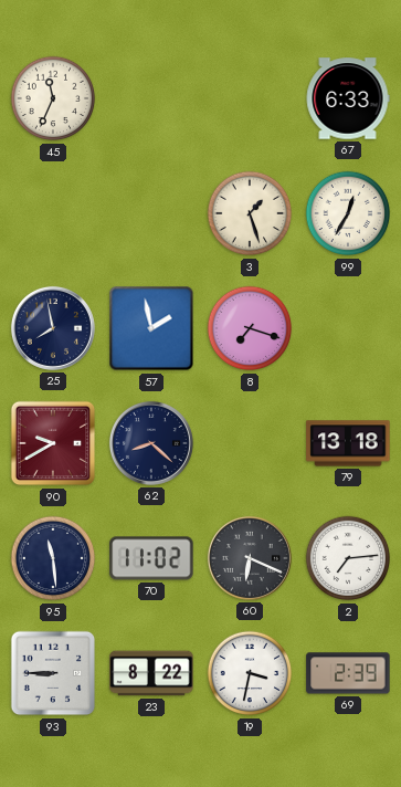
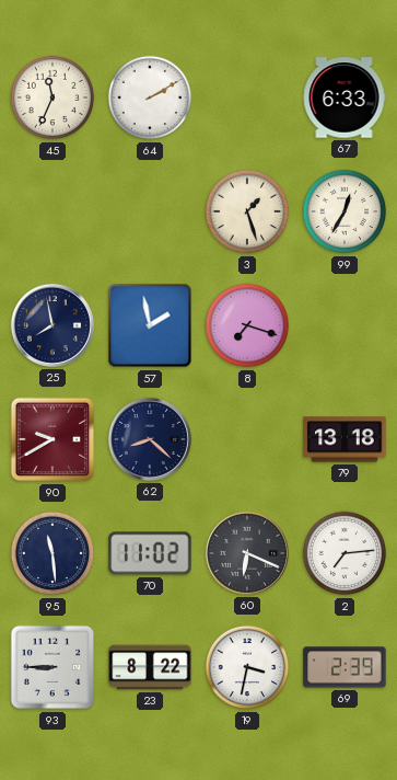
64: none -> 2:10
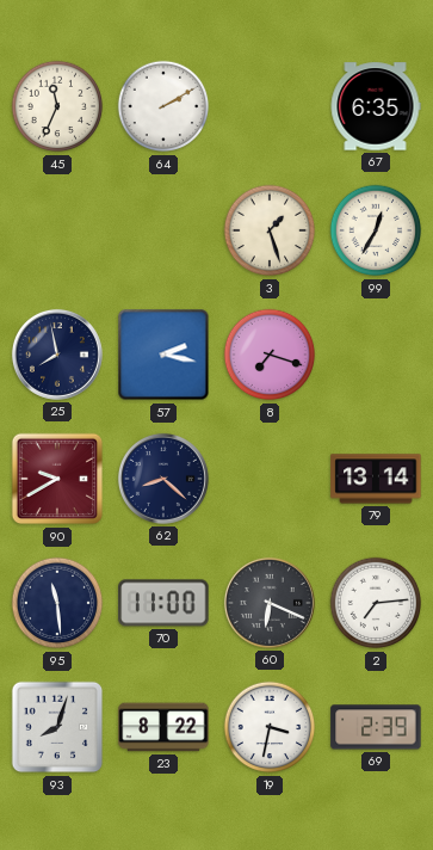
67: 6:33 -> 6:35
57: 1:58 -> 2:17
79: 13:18 -> 13:14
70: 11:02 -> 11:00
93: 8:45 -> 8:03
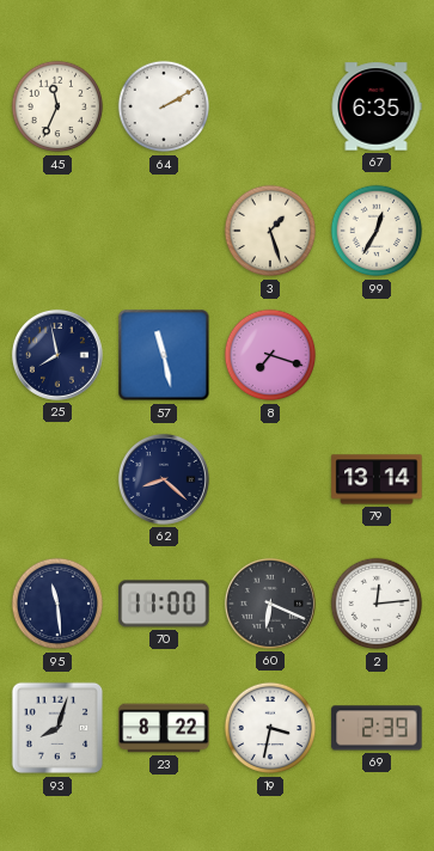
57: 2:17 -> 11:28
90: 9:40 -> none
2: 7:14 -> 12:14
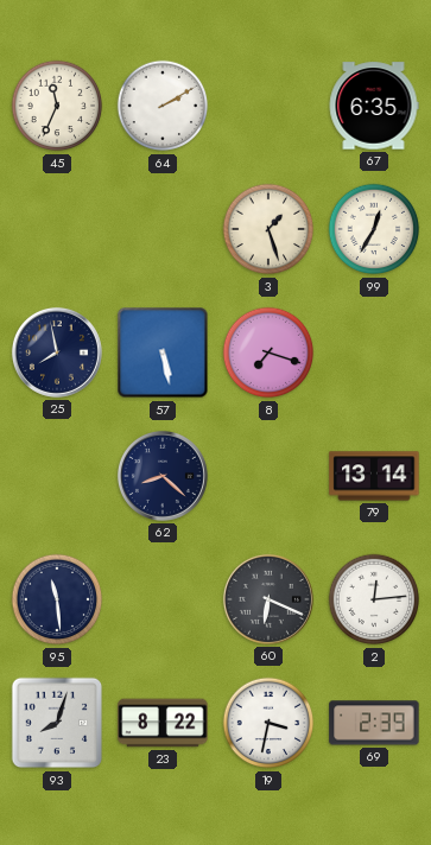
57: 11:28 -> 5:28
70: 11:00 -> none
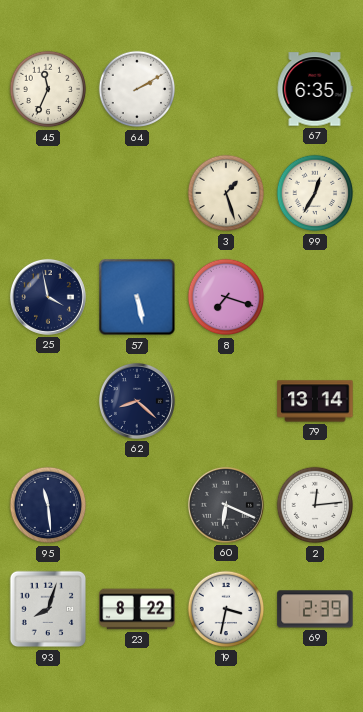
25: 7:58 -> 3:58
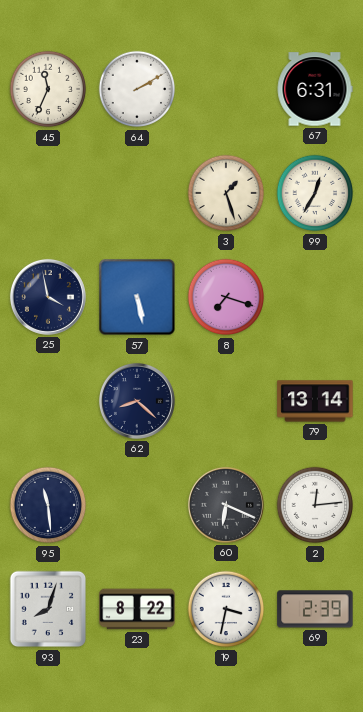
67: 6:35 -> 6:31
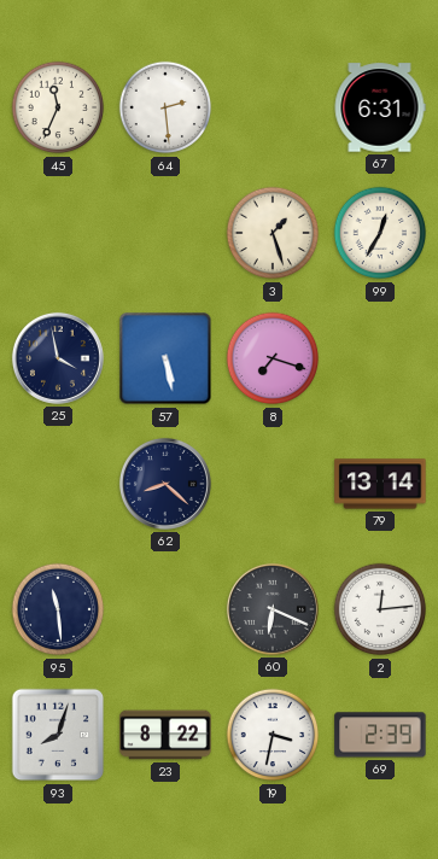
64: 2:10 -> 2:29
